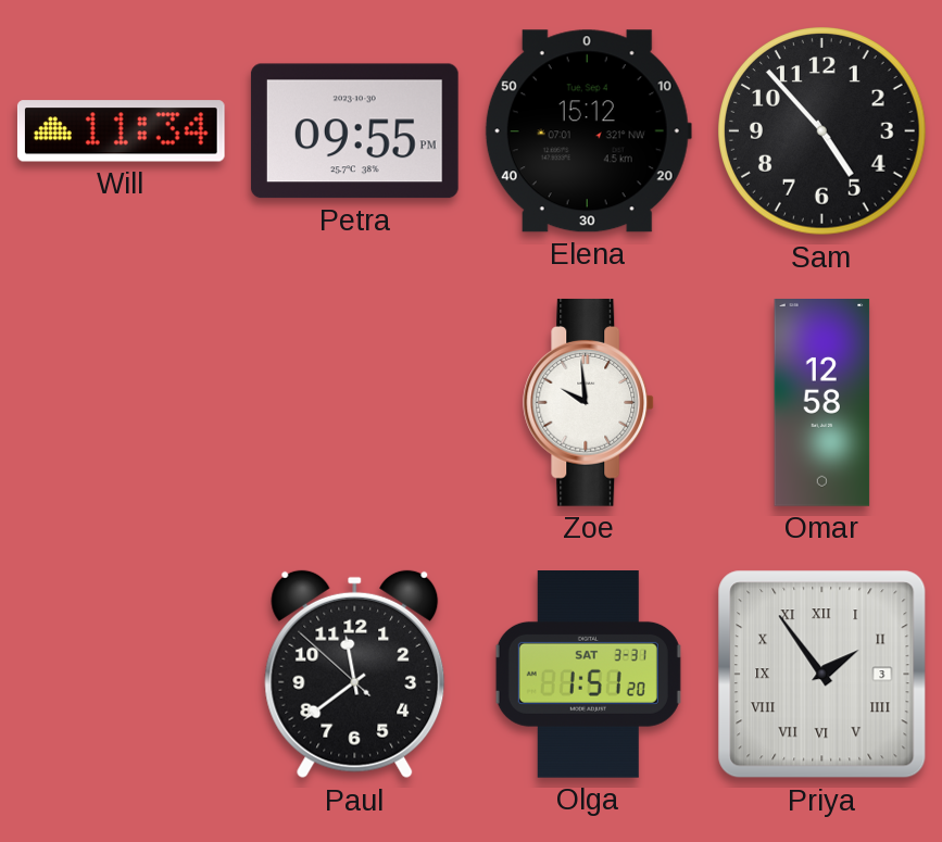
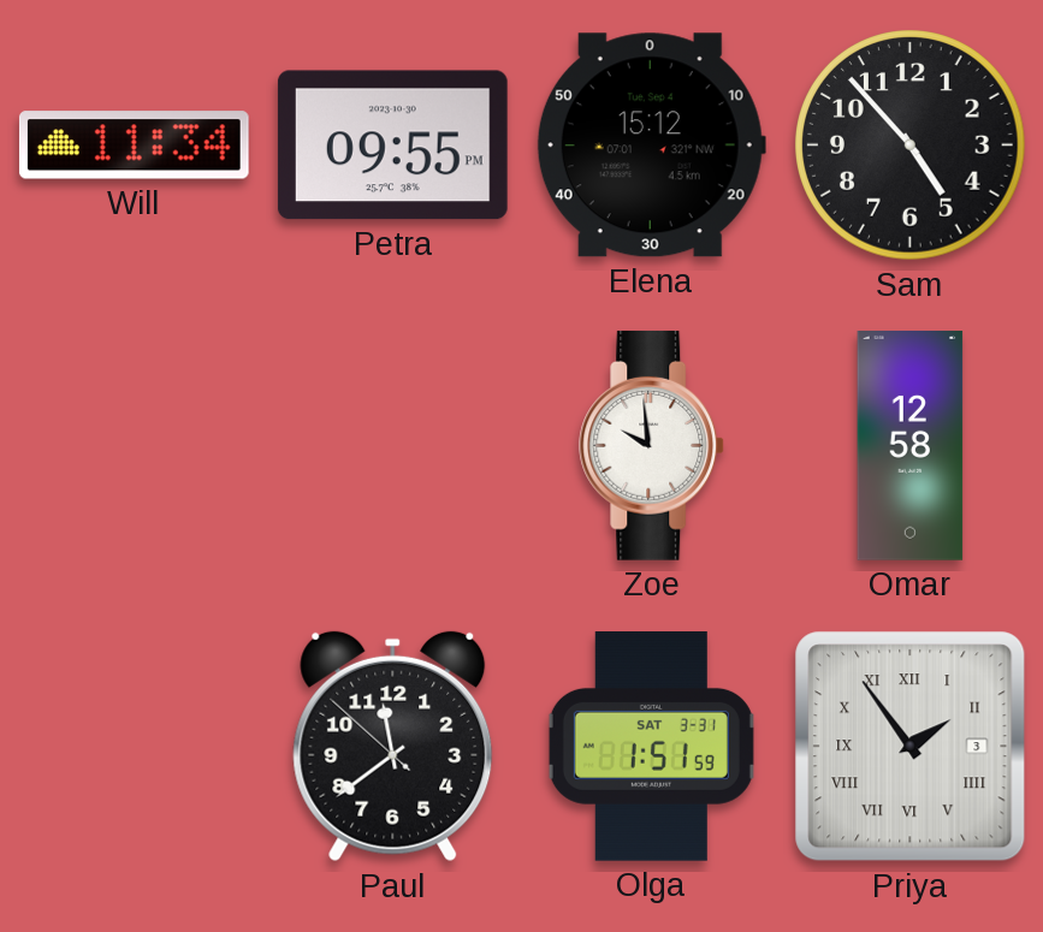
Olga: 1:51:20 -> 1:51:59
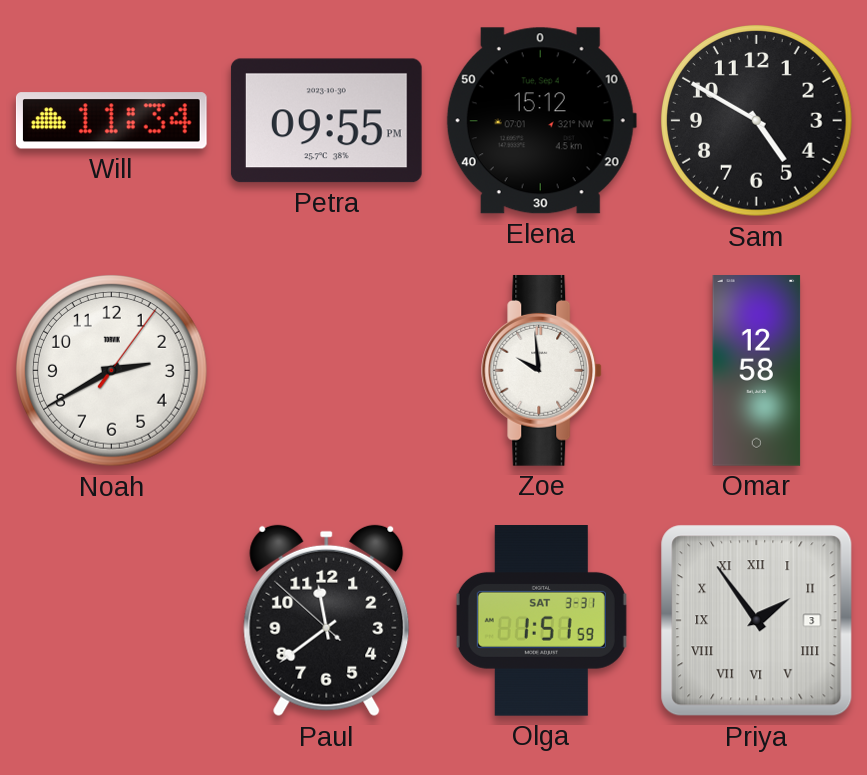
Sam: 4:53 -> 4:50
Noah: none -> 2:40
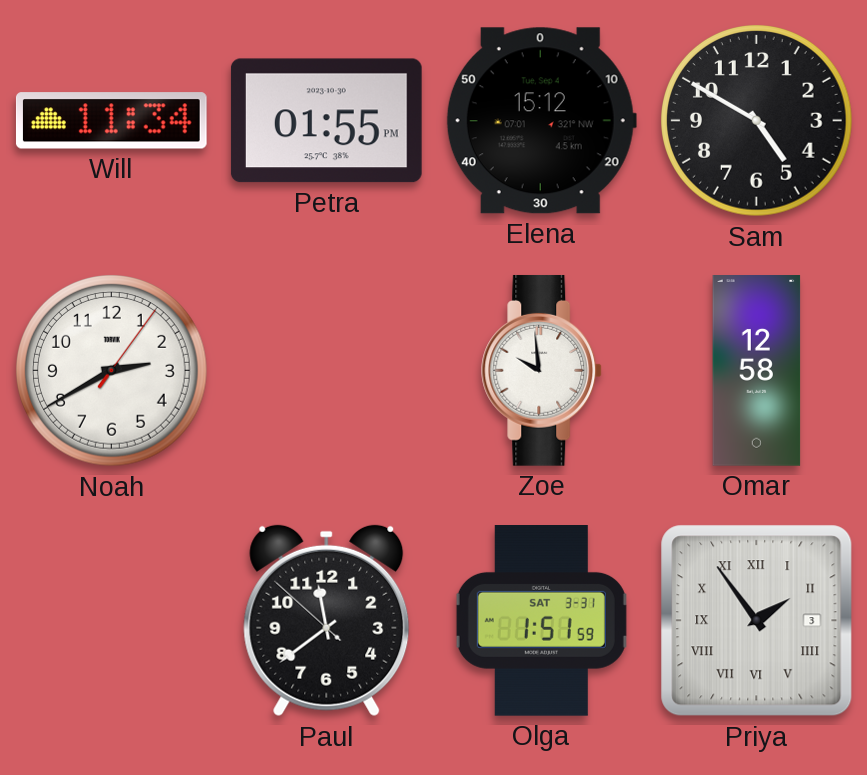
Petra: 09:55 -> 01:55
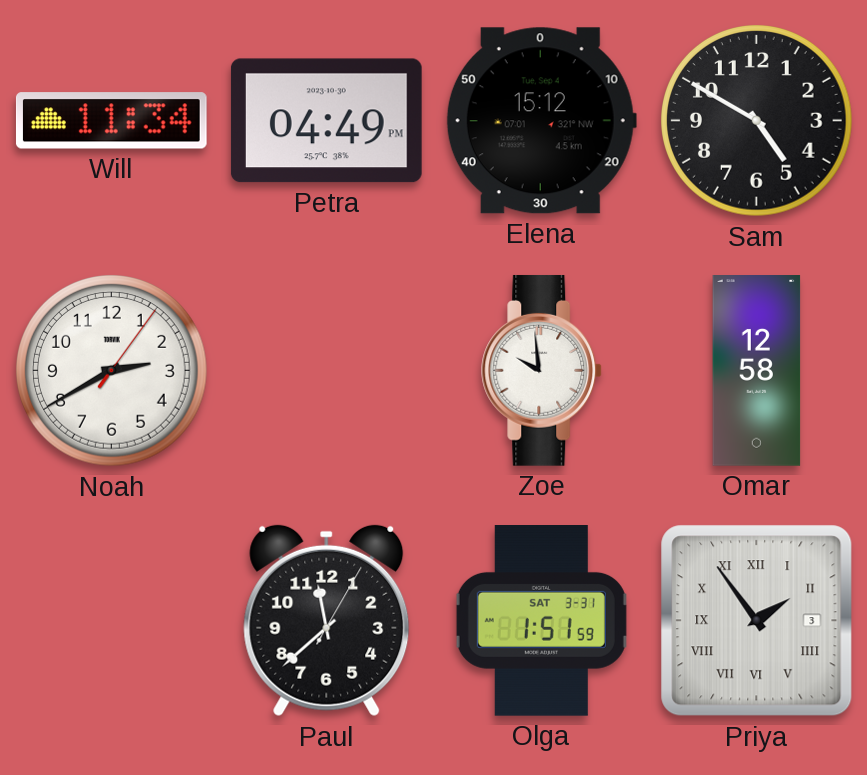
Petra: 01:55 -> 04:49
Paul: 11:38:52 -> 11:38:05
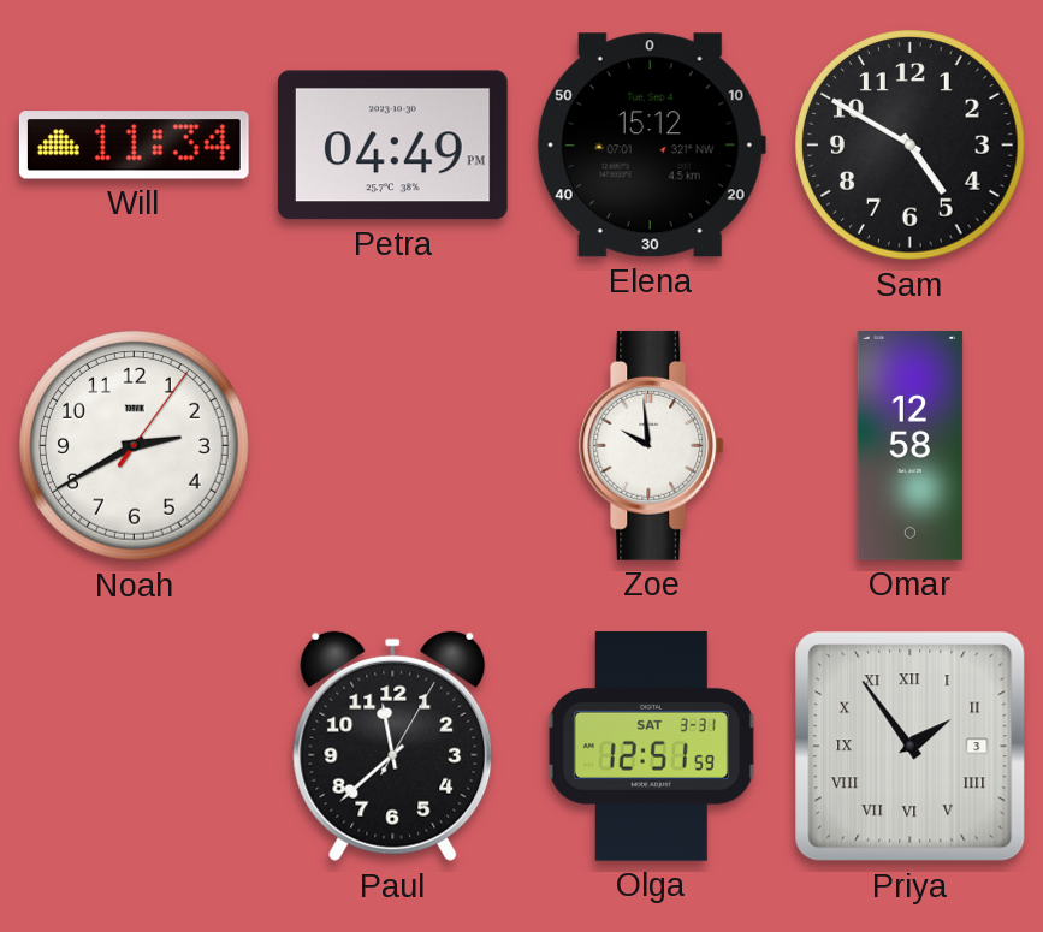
Olga: 1:51 -> 12:51
